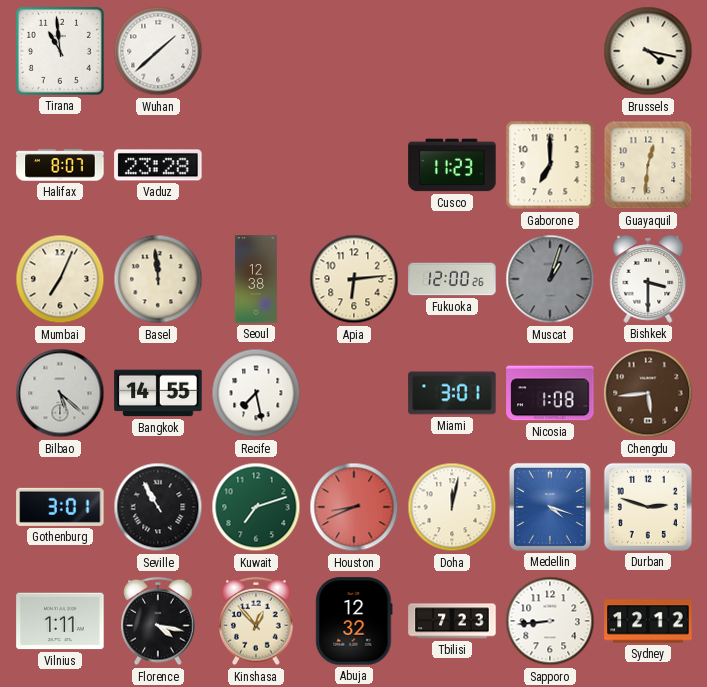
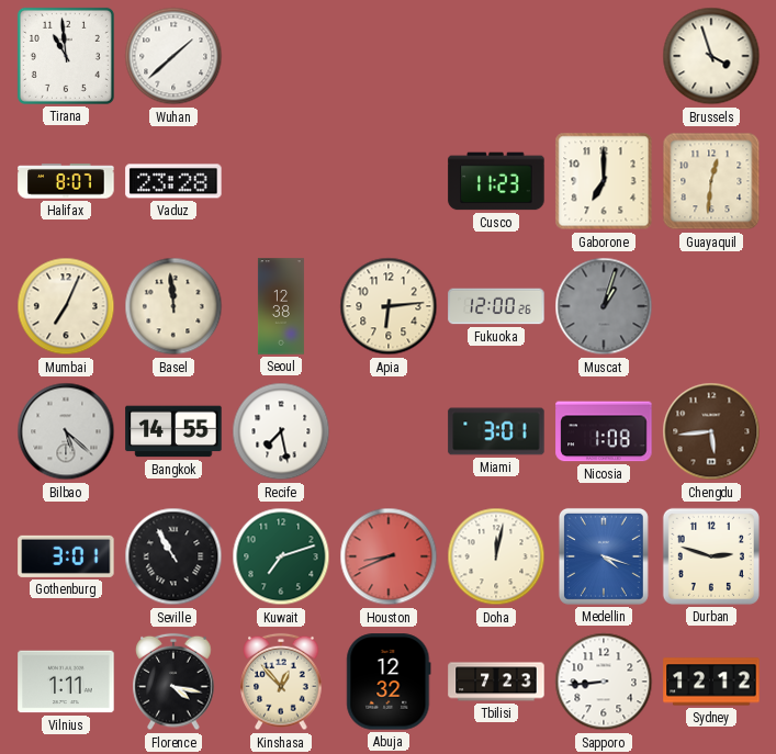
Brussels: 4:17 -> 3:57
Bishkek: 3:30 -> none
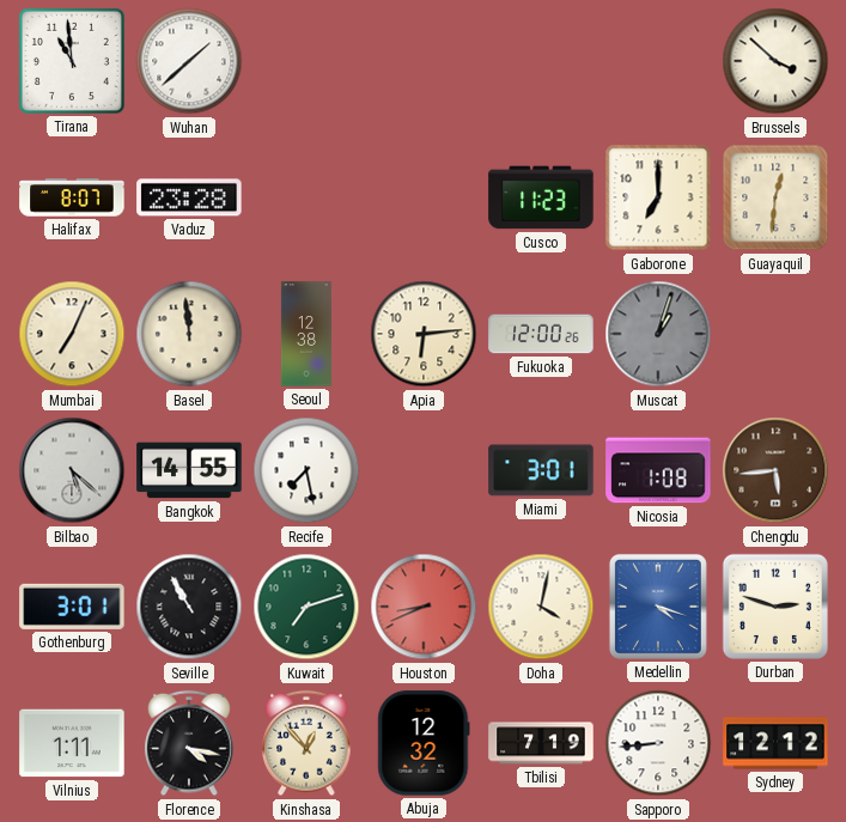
Brussels: 3:57 -> 3:52
Doha: 12:02 -> 4:02
Tbilisi: 7:23 -> 7:19
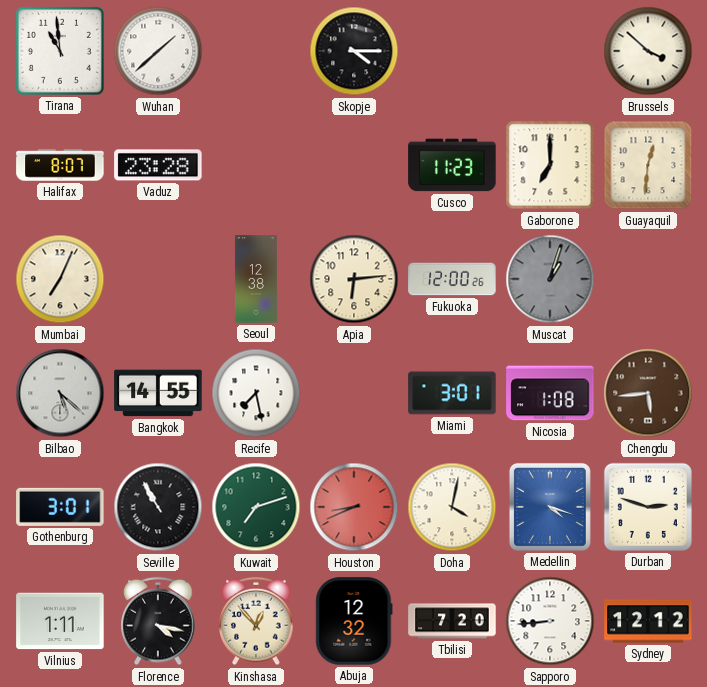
Skopje: none -> 4:15
Basel: 11:59 -> none
Tbilisi: 7:19 -> 7:20
